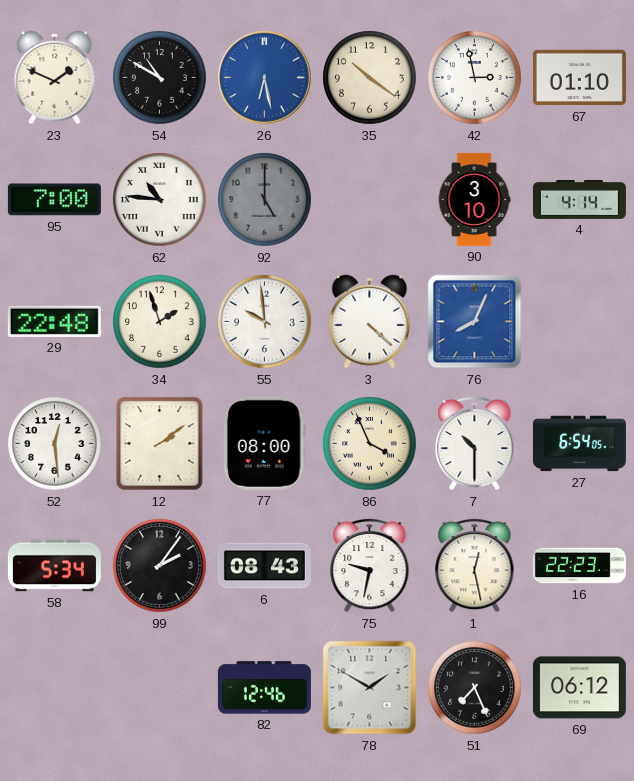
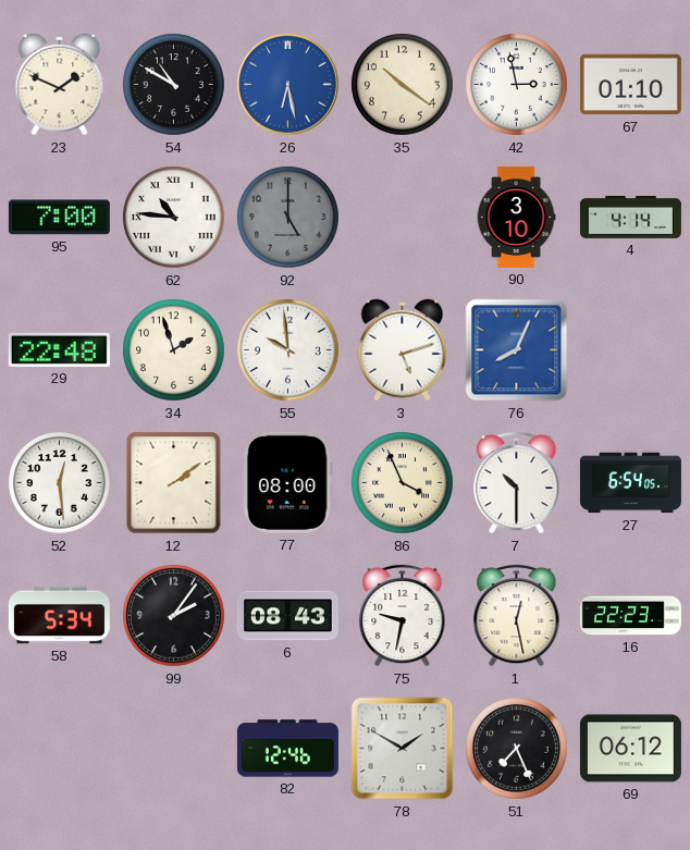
3: 4:22 -> 5:12
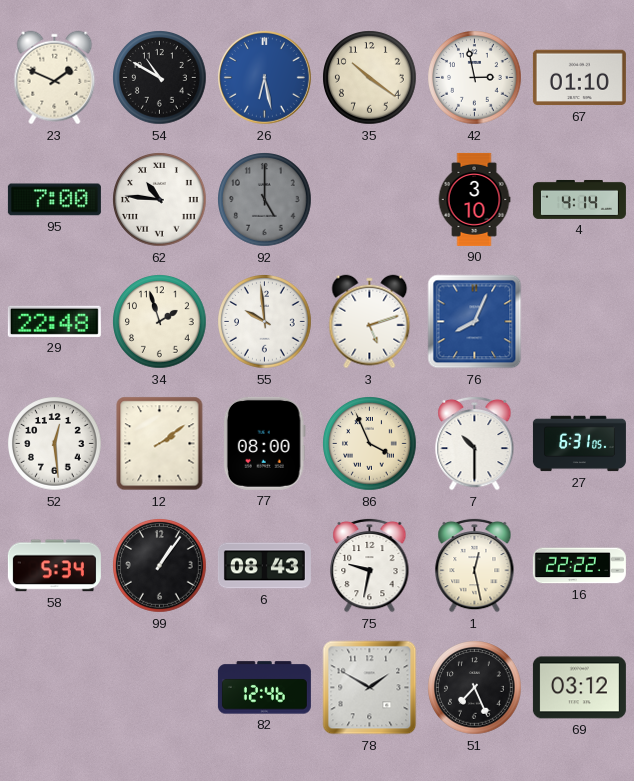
27: 6:54 -> 6:31
99: 2:06 -> 1:06
16: 22:23 -> 22:22
69: 06:12 -> 03:12
